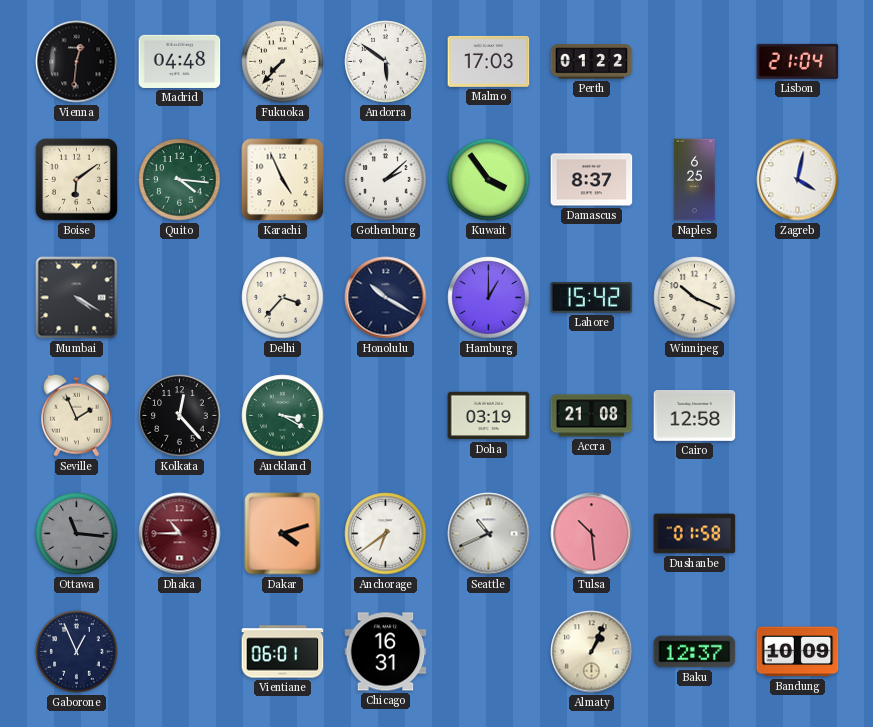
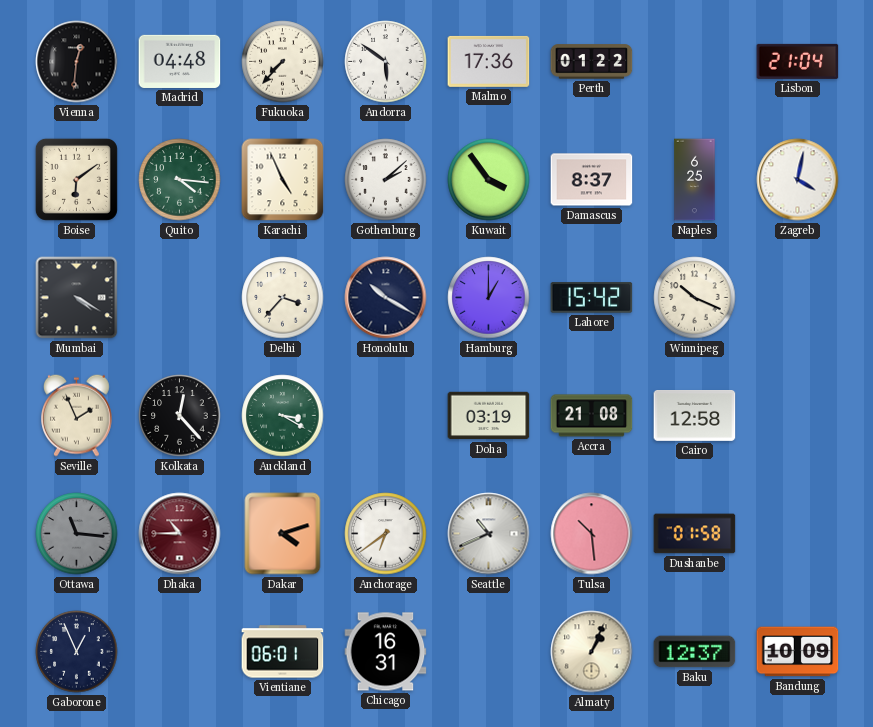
Malmo: 17:03 -> 17:36
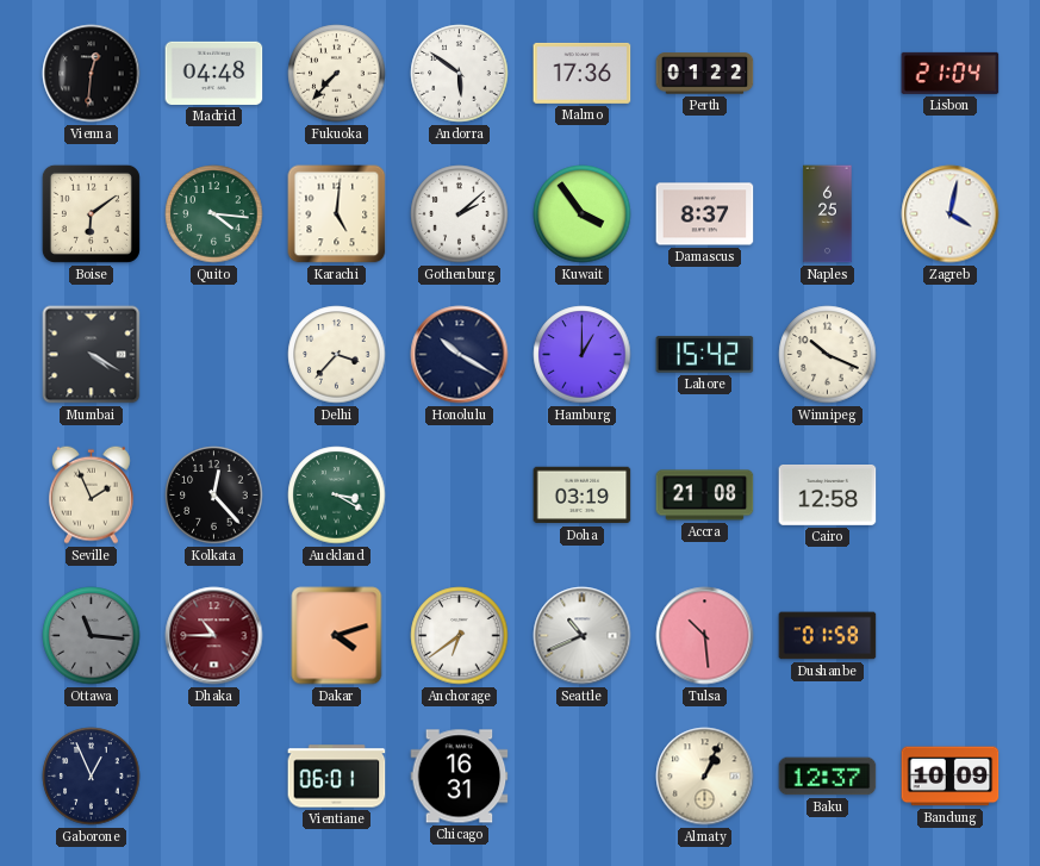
Karachi: 4:56 -> 5:01
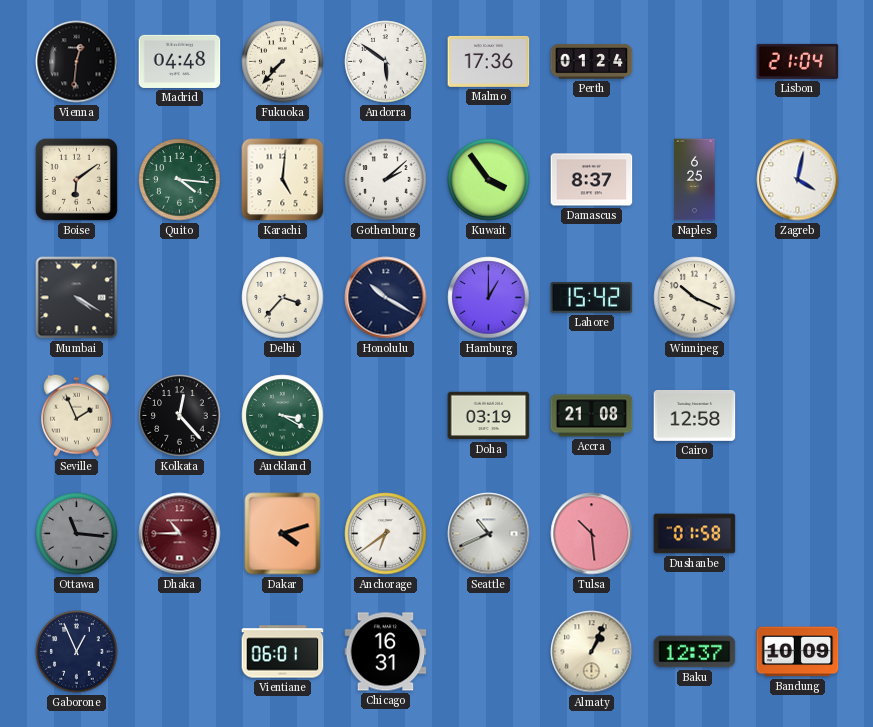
Perth: 01:22 -> 01:24
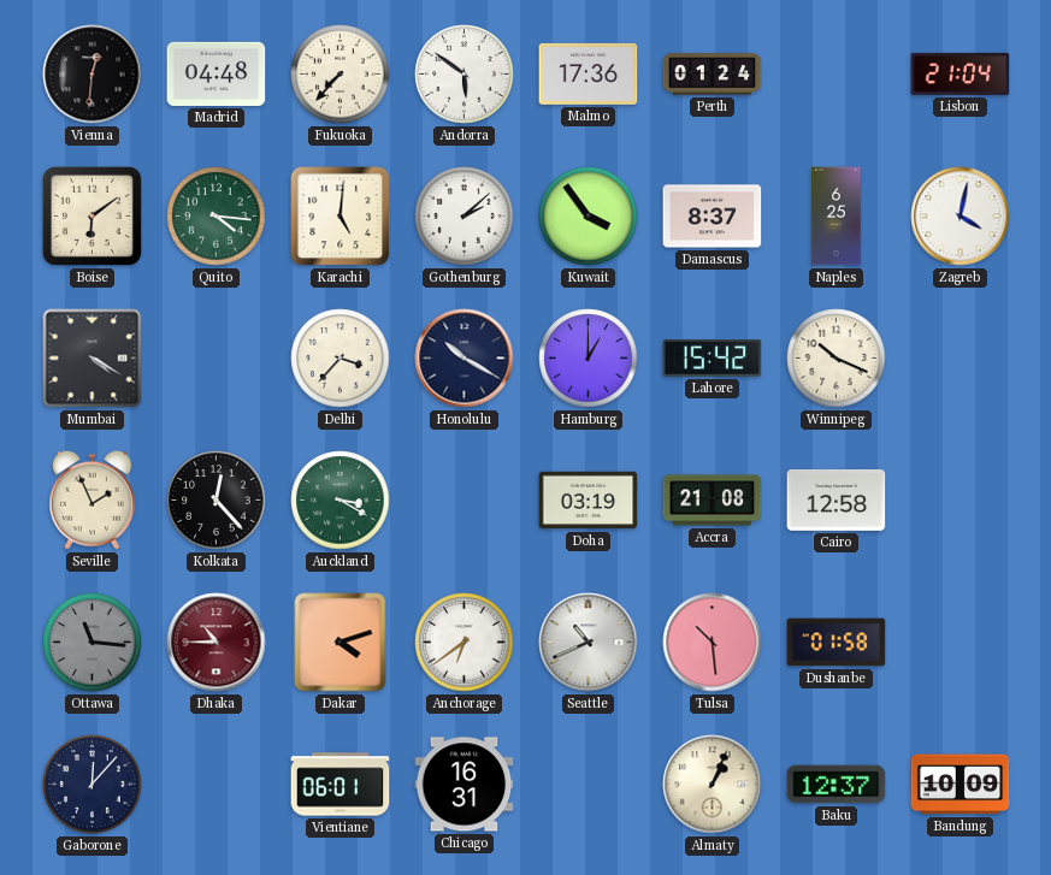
Gaborone: 12:56 -> 12:07
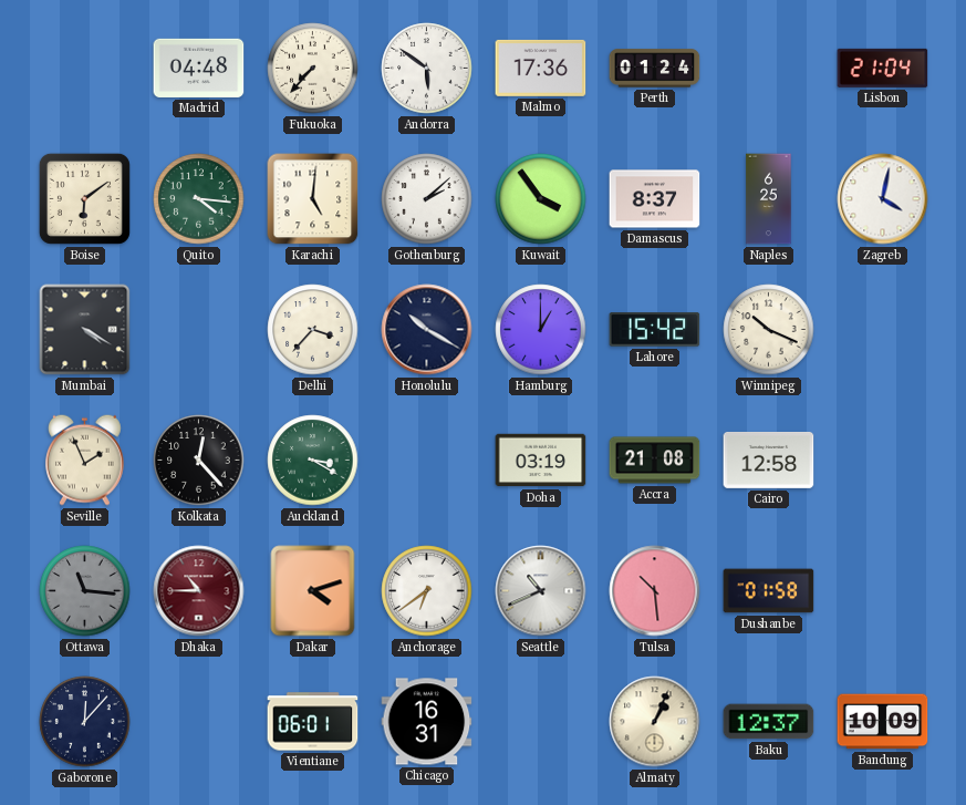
Vienna: 12:31 -> none
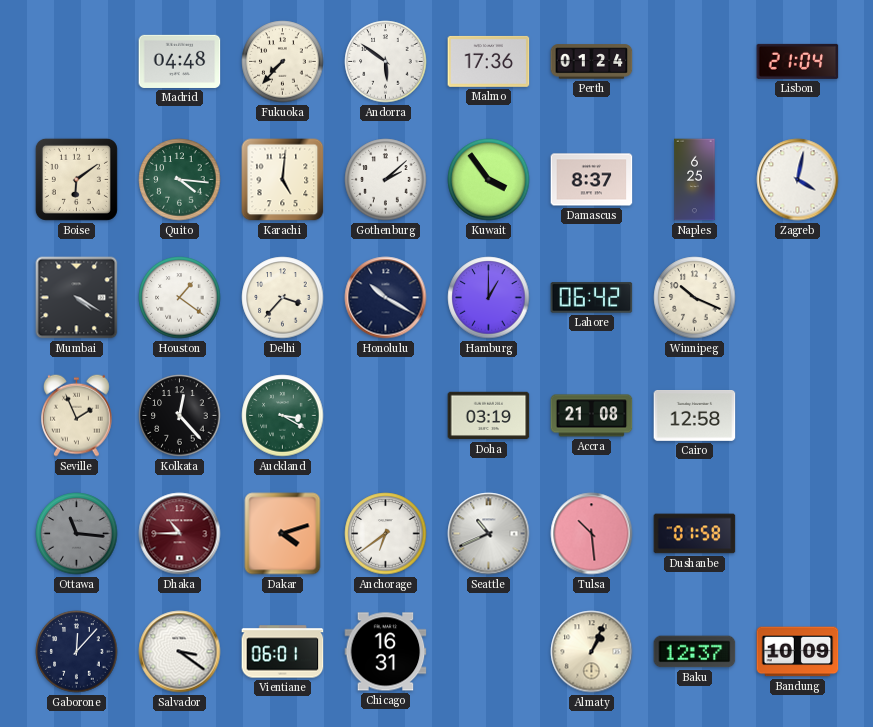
Houston: none -> 1:21
Lahore: 15:42 -> 06:42
Salvador: none -> 3:21
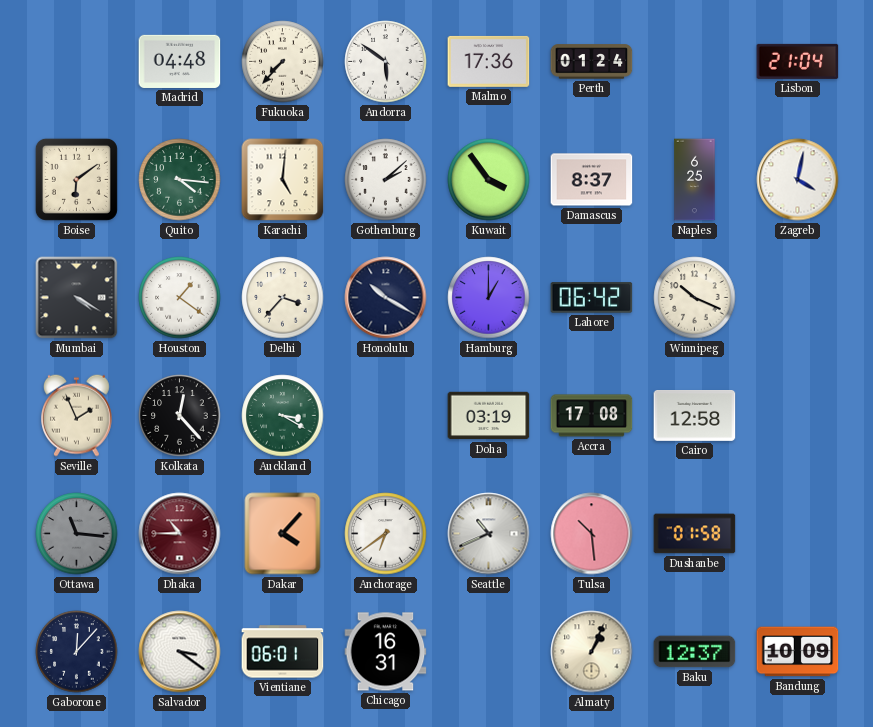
Accra: 21:08 -> 17:08
Dakar: 4:12 -> 4:07
